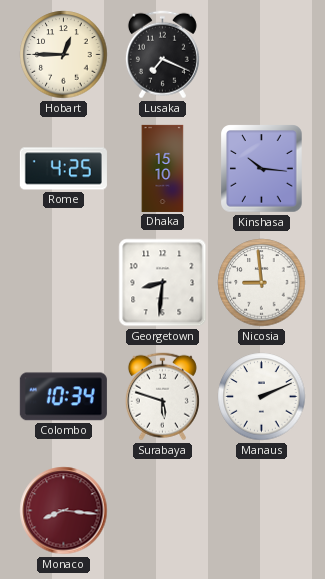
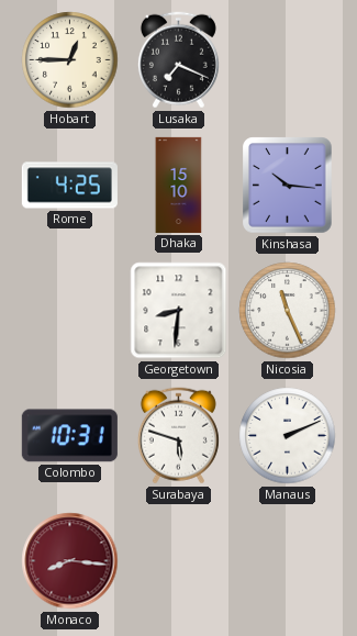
Nicosia: 8:59 -> 11:26
Colombo: 10:34 -> 10:31
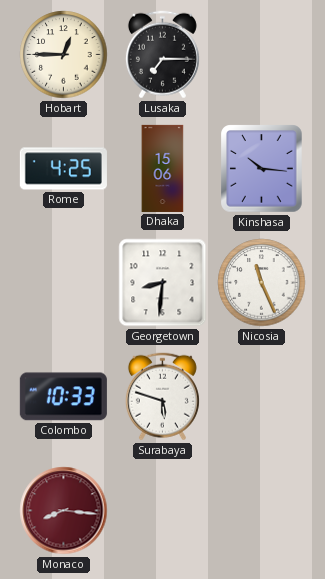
Lusaka: 7:19 -> 7:15
Dhaka: 15:10 -> 15:06
Colombo: 10:31 -> 10:33
Manaus: 2:11 -> none
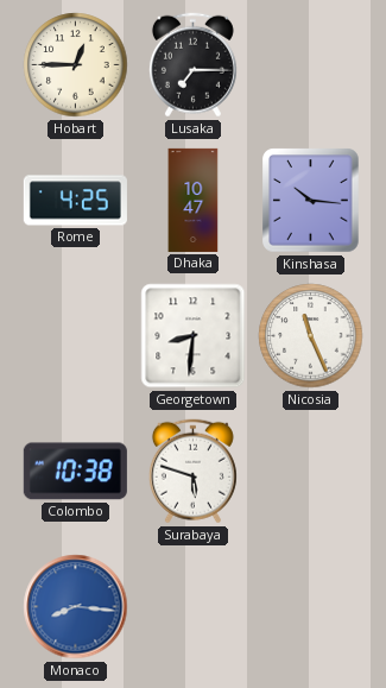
Dhaka: 15:06 -> 10:47
Colombo: 10:33 -> 10:38
Monaco dial: burgundy -> blue
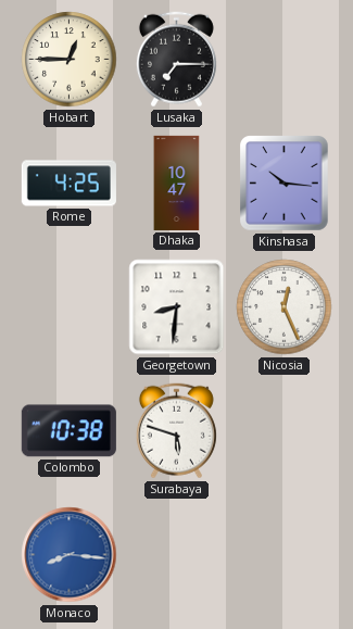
Nicosia: 11:26 -> 12:26
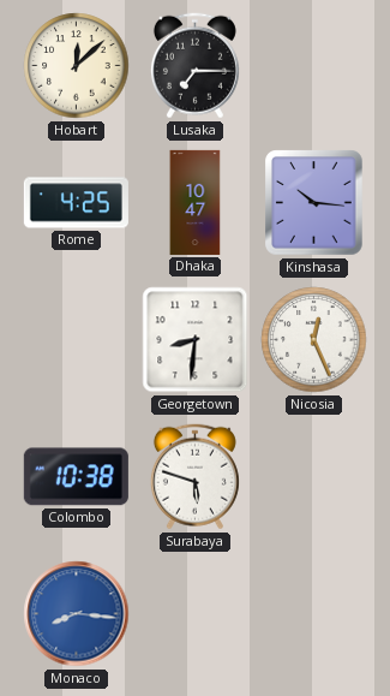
Hobart: 12:45 -> 12:08
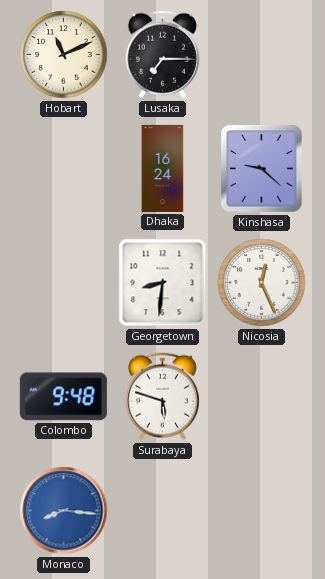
Hobart: 12:08 -> 11:11
Rome: 4:25 -> none
Dhaka: 10:47 -> 16:24
Kinshasa: 10:16 -> 9:22
Colombo: 10:38 -> 9:48
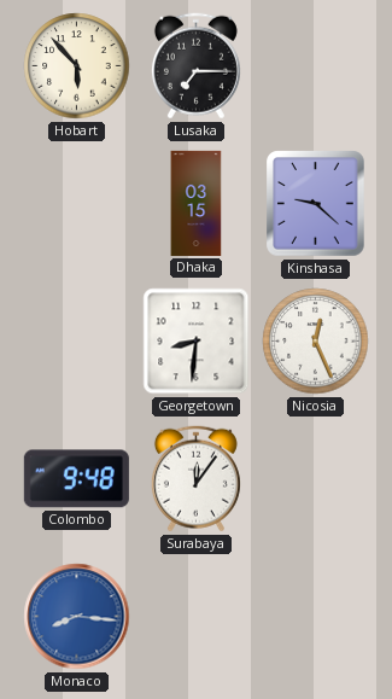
Hobart: 11:11 -> 5:53
Dhaka: 16:24 -> 03:15
Surabaya: 5:48 -> 12:06
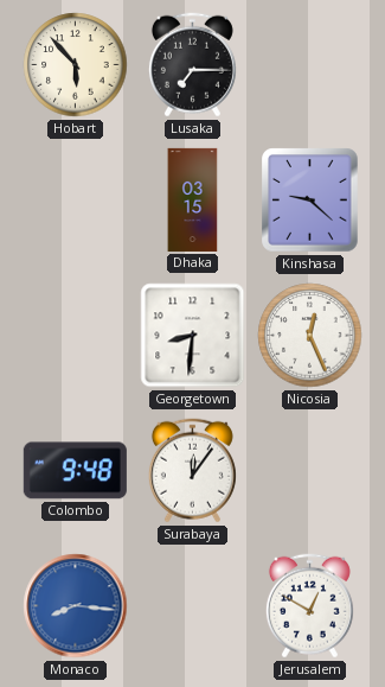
Jerusalem: none -> 12:50
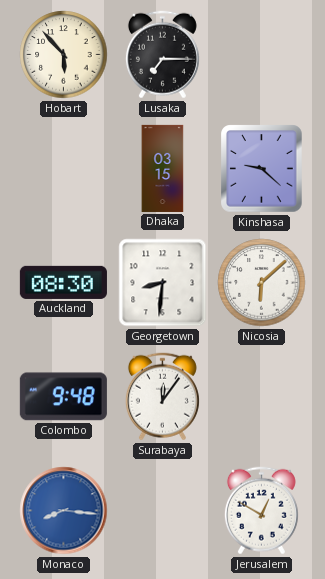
Auckland: none -> 08:30
Nicosia: 12:26 -> 6:08
